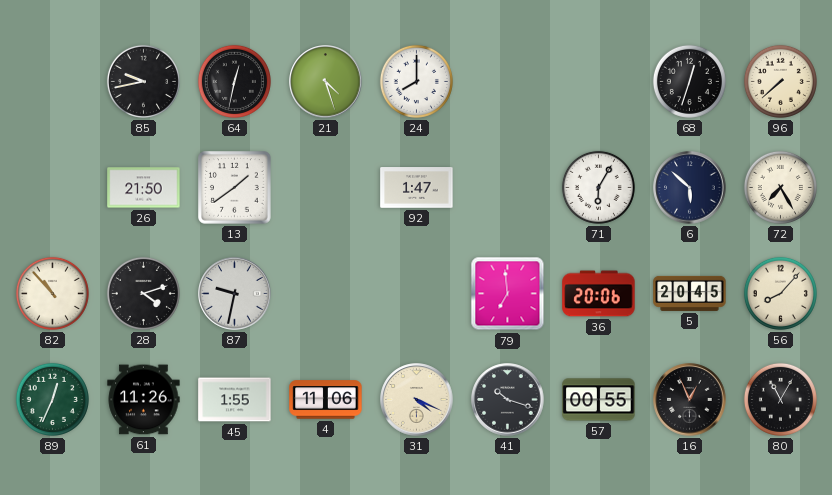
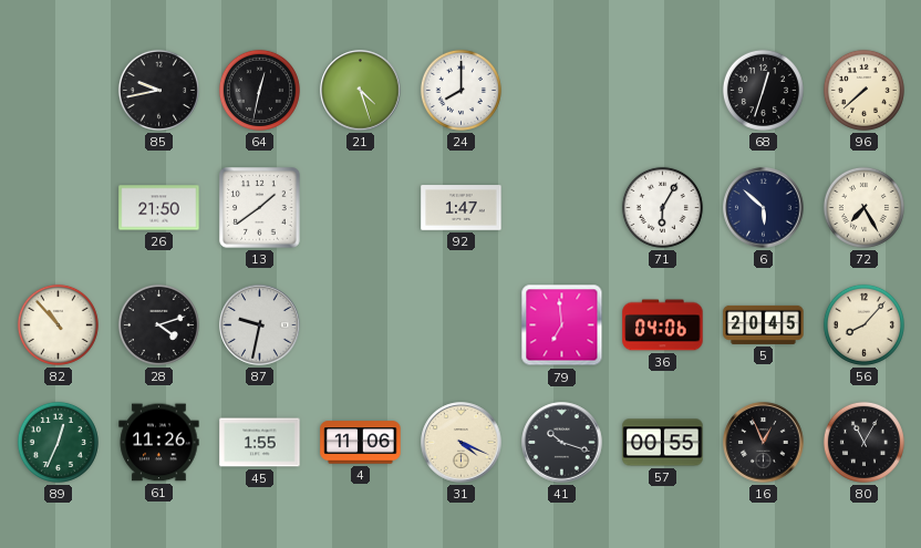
36: 20:06 -> 04:06
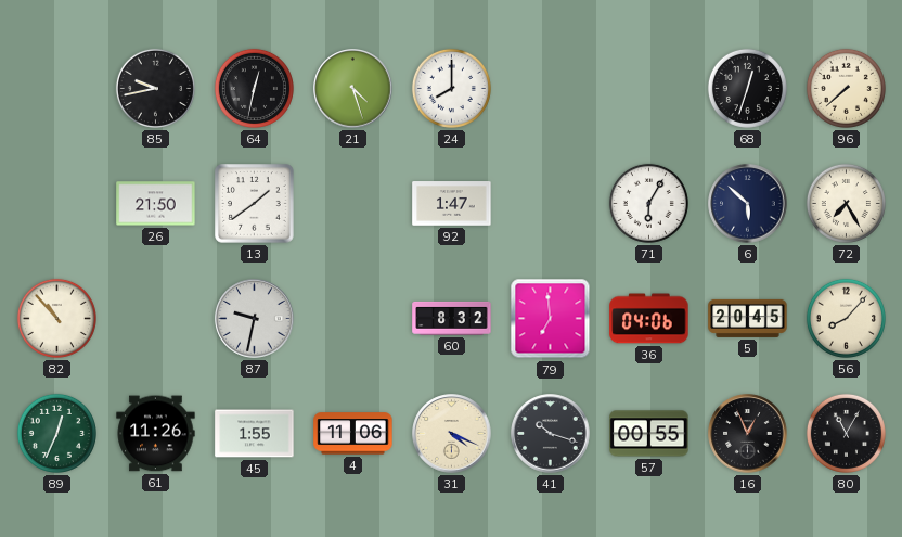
28: 4:12 -> none
60: none -> 8:32
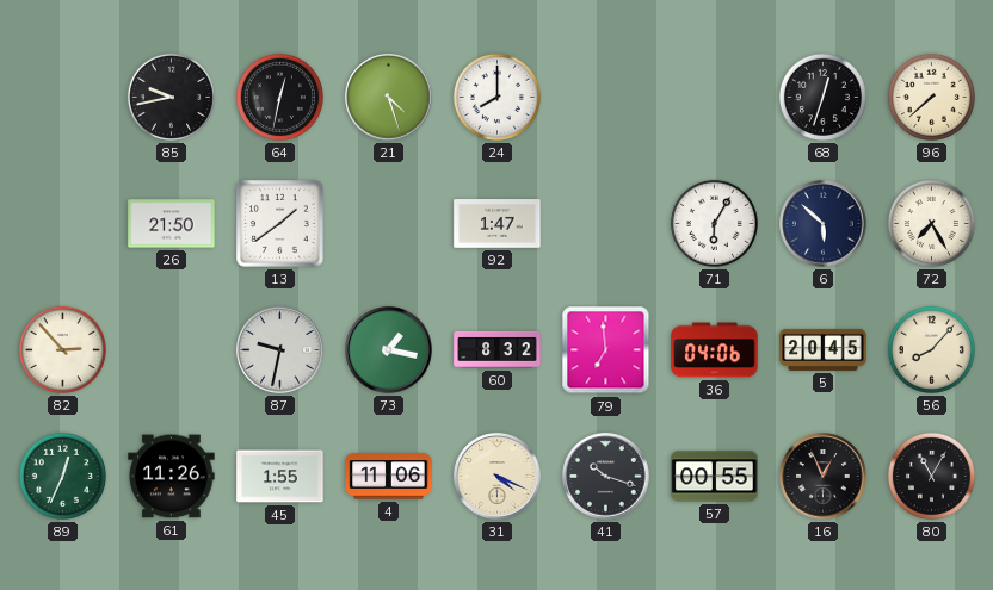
82: 10:53 -> 2:53
73: none -> 1:17
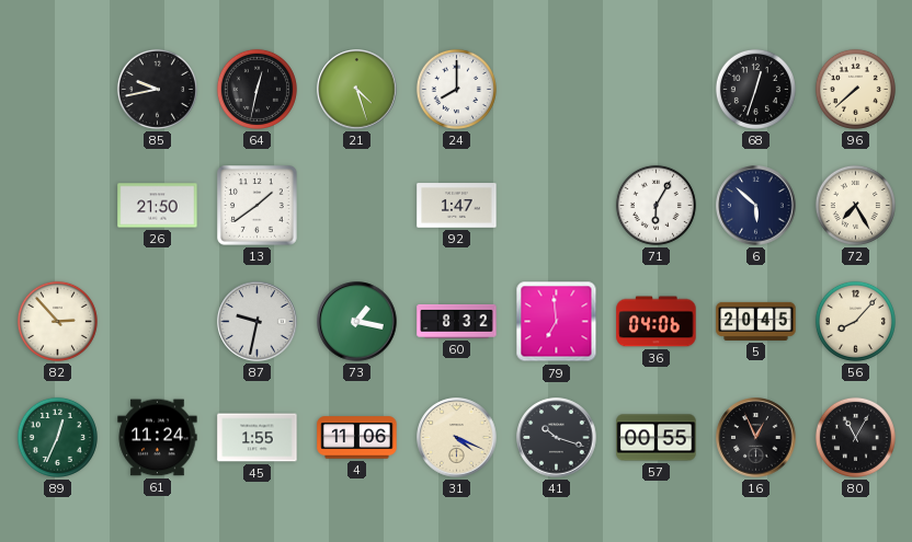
61: 11:26 -> 11:24
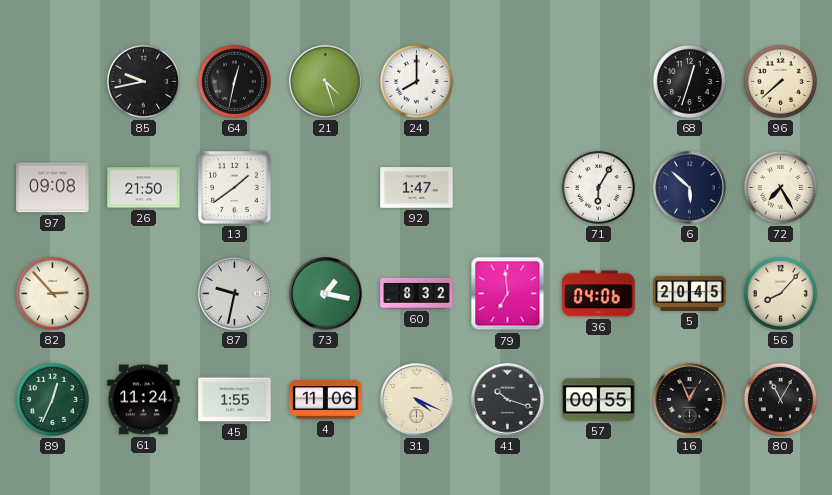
97: none -> 09:08
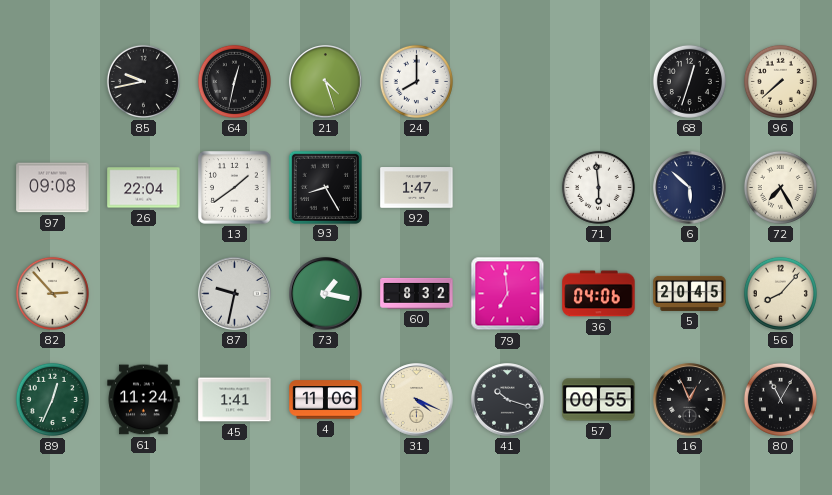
26: 21:50 -> 22:04
93: none -> 8:25
71: 6:05 -> 5:59
45: 1:55 -> 1:41
